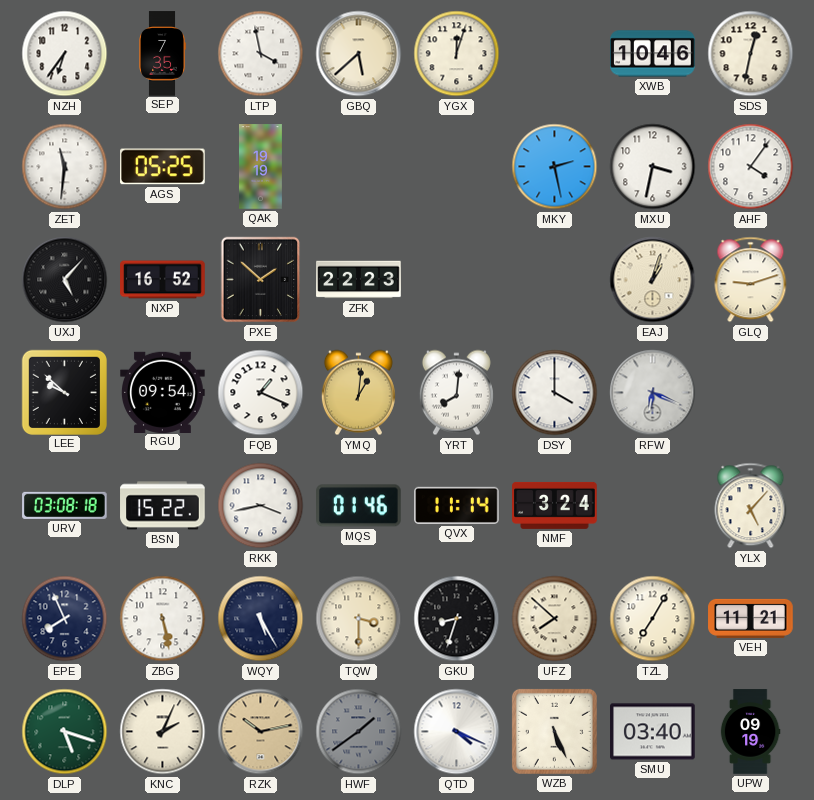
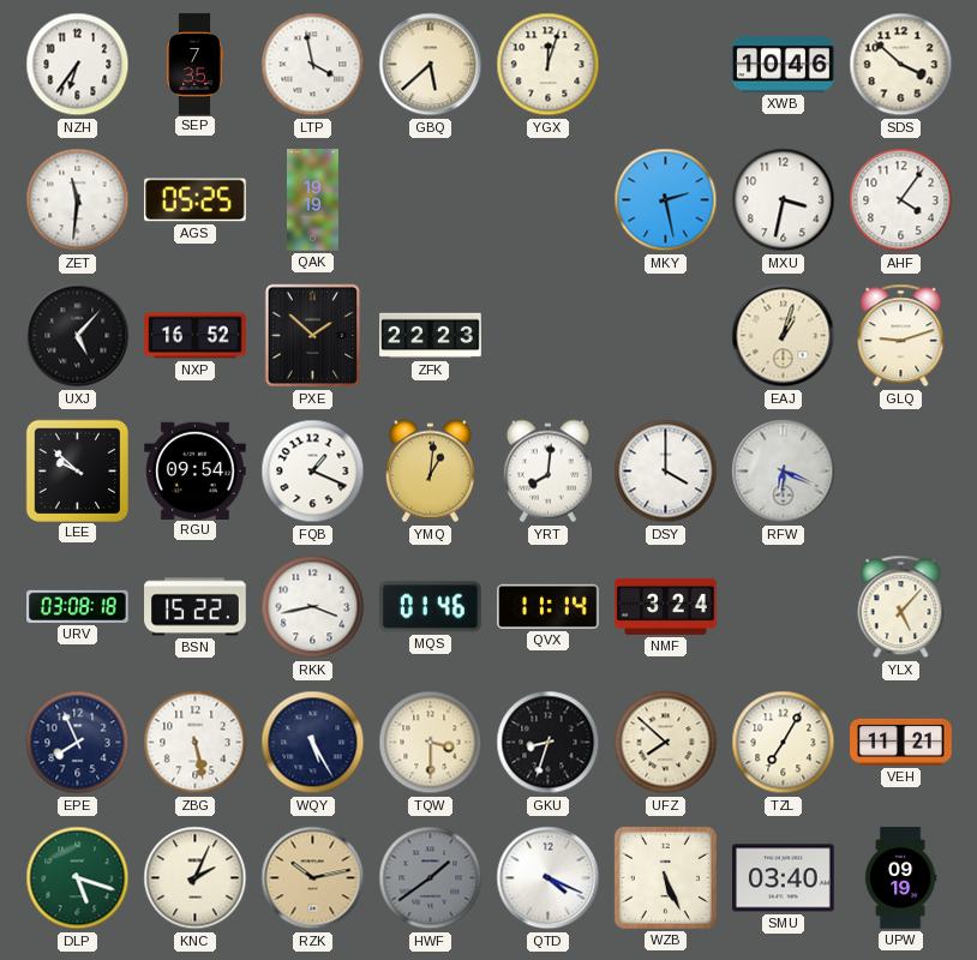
SDS: 12:32 -> 3:52
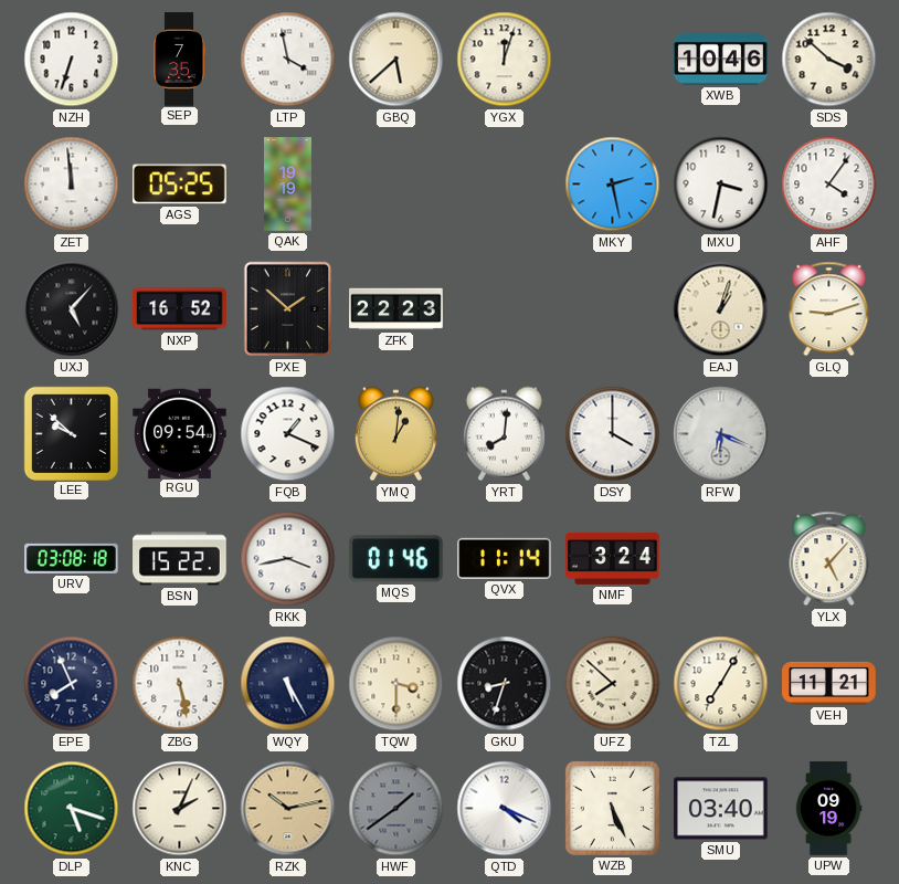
NZH: 6:36 -> 6:33
ZET: 11:31 -> 11:59
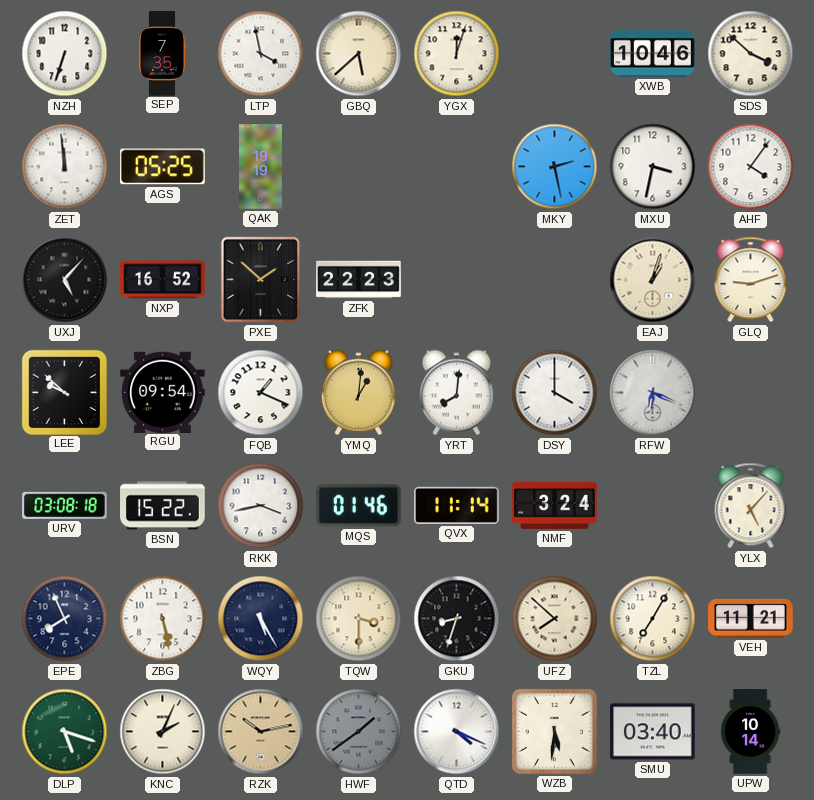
WZB: 5:26 -> 5:31
UPW: 09:19 -> 10:14
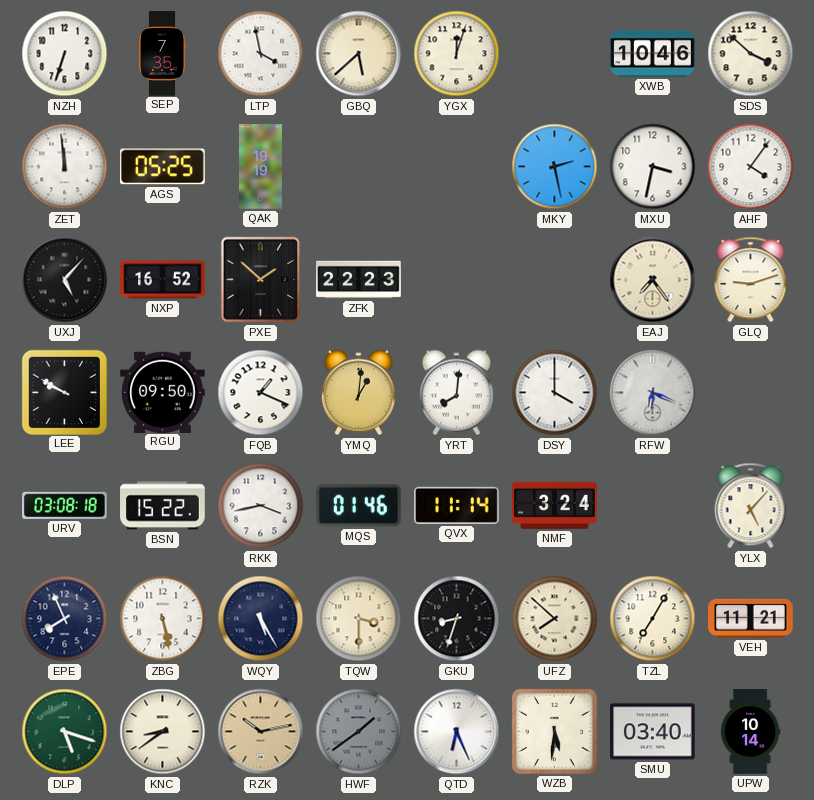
EAJ: 1:03 -> 7:24
LEE: 9:52 -> 9:50
RGU: 09:54 -> 09:50
KNC: 2:04 -> 8:39
QTD: 4:19 -> 6:26
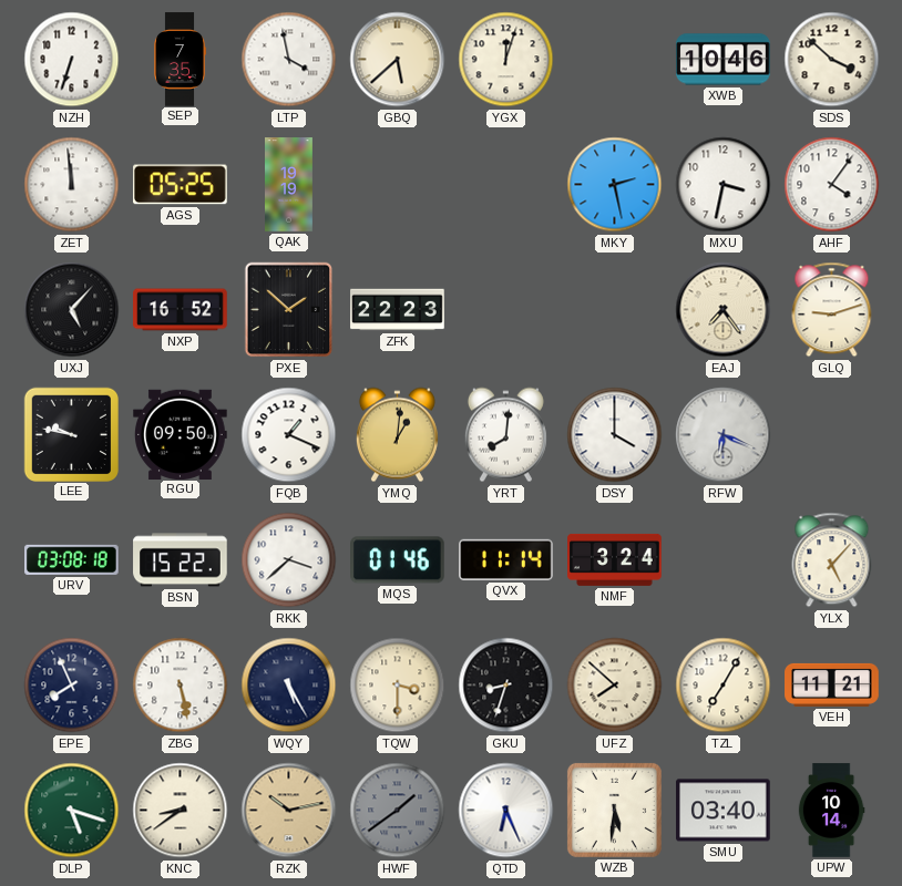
LEE: 9:50 -> 9:47
RKK: 3:43 -> 3:38
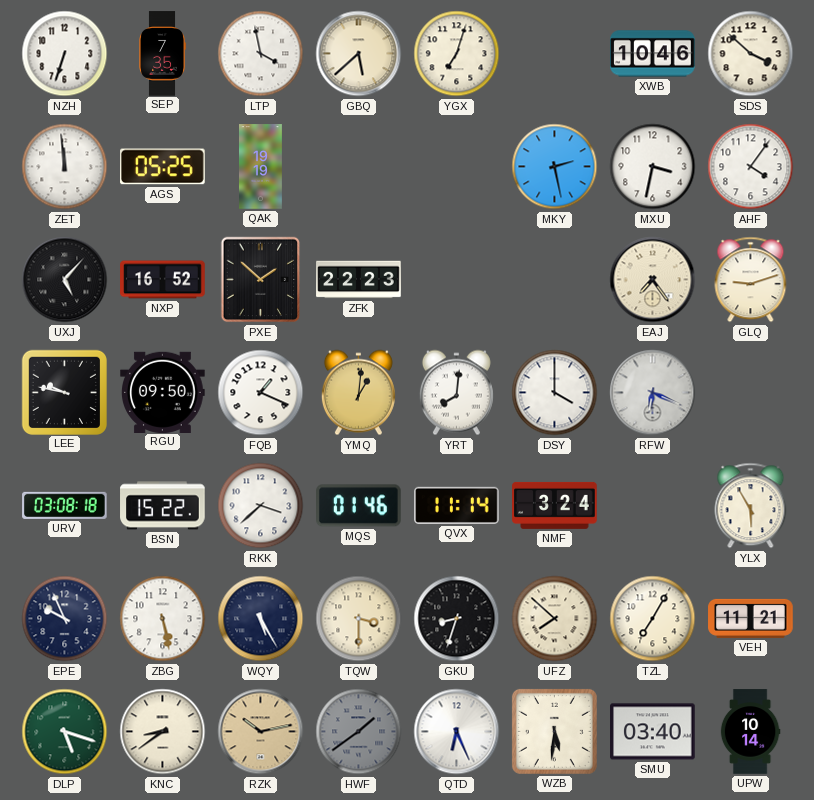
YGX: 12:03 -> 7:03
YLX: 5:07 -> 5:55
EPE: 7:56 -> 9:56
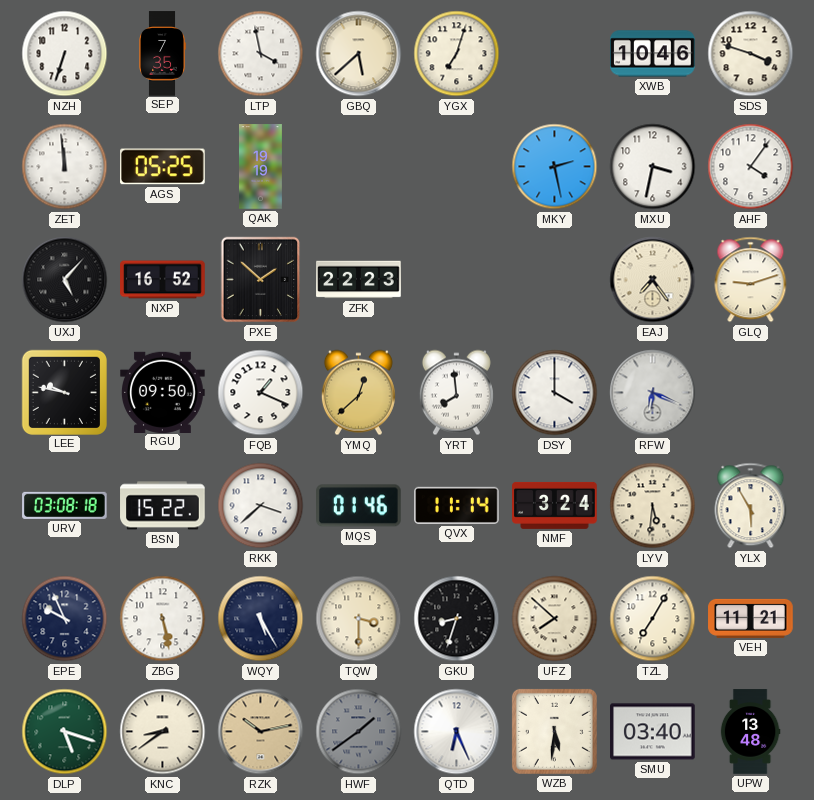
SDS: 3:52 -> 3:48
YMQ: 1:01 -> 12:38
YRT: 8:01 -> 7:59
LYV: none -> 5:31
UPW: 10:14 -> 13:48
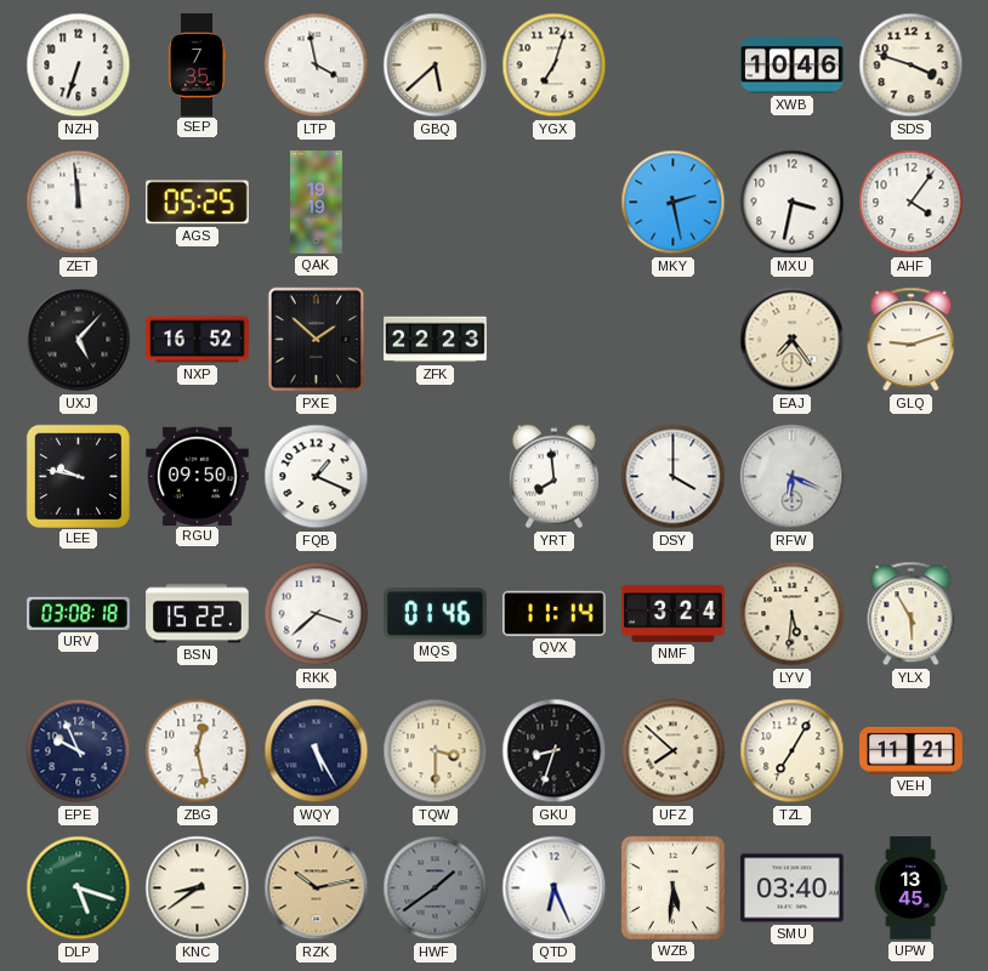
YMQ: 12:38 -> none
ZBG: 5:28 -> 12:28
UPW: 13:48 -> 13:45
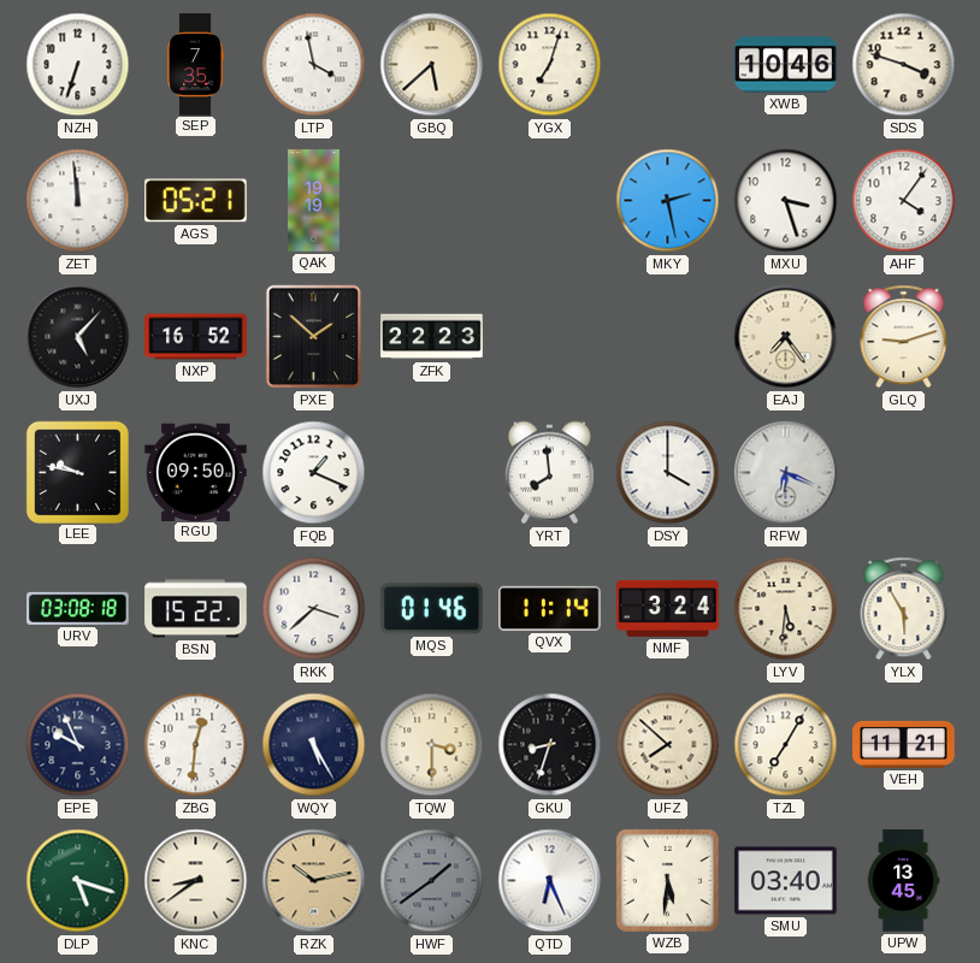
AGS: 05:25 -> 05:21
MXU: 3:32 -> 3:27
ZBG: 12:28 -> 12:31
